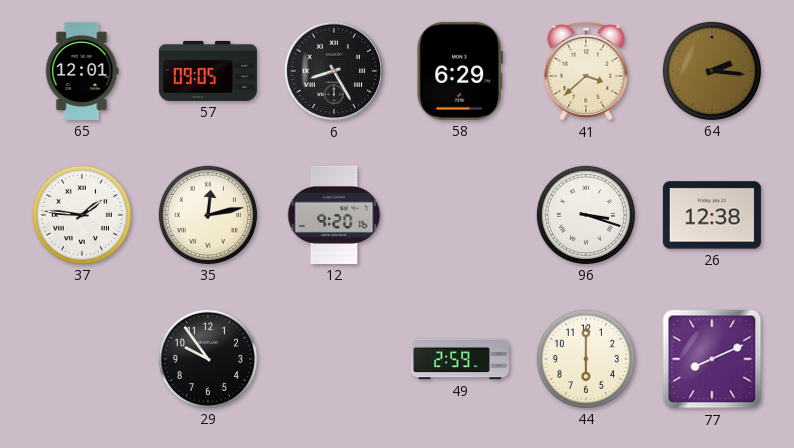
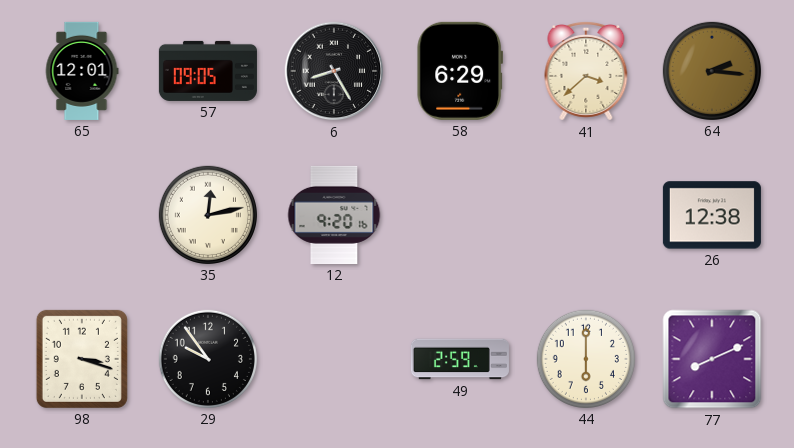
37: 1:46 -> none
96: 3:18 -> none
98: none -> 3:18
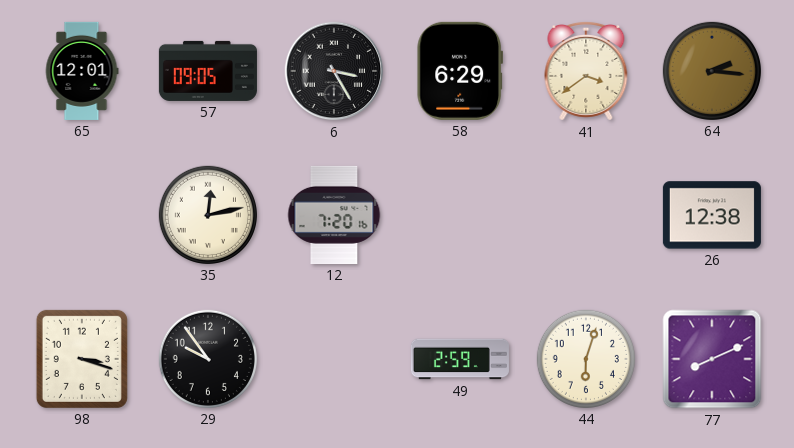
6: 8:25 -> 3:25
41: 3:38 -> 3:39
12: 9:20 -> 7:20
44: 6:00 -> 6:03
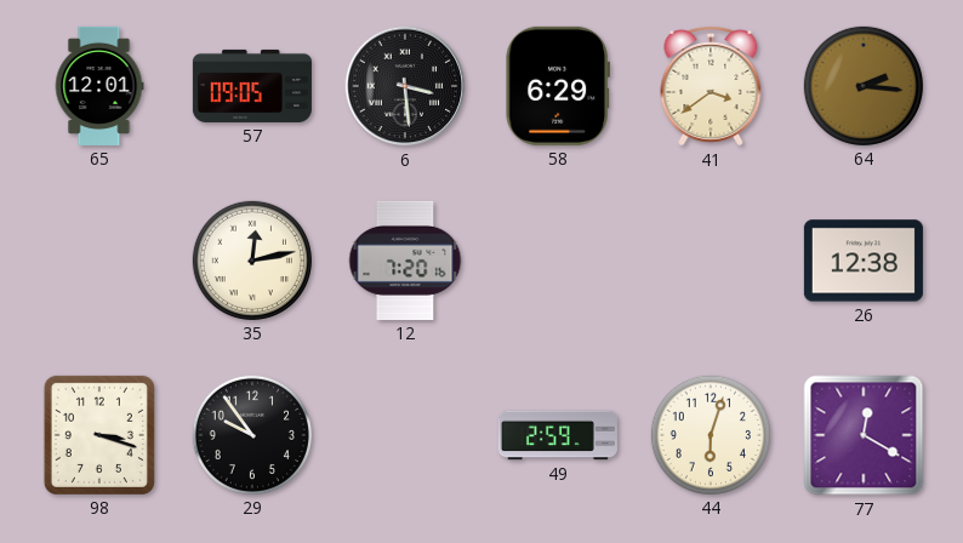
6: 3:25 -> 3:29
77: 8:11 -> 12:20
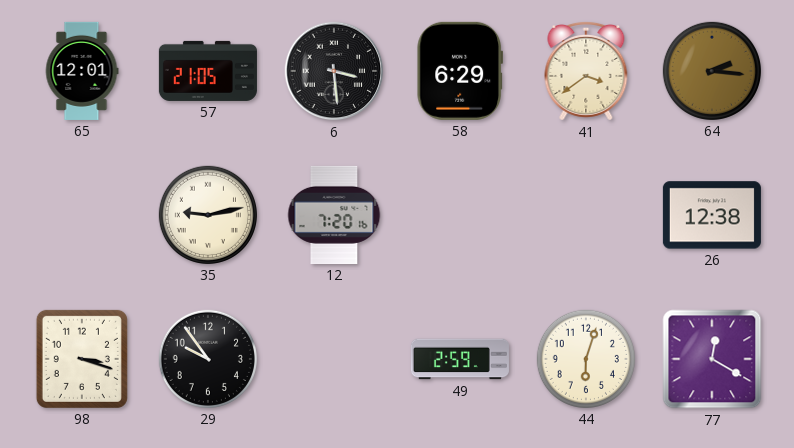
57: 09:05 -> 21:05
35: 12:13 -> 9:13
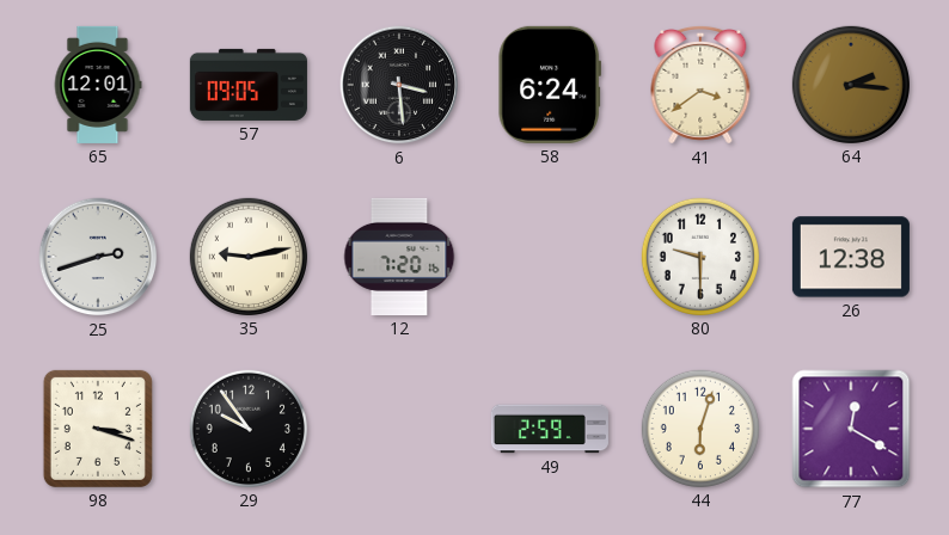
57: 21:05 -> 09:05
58: 6:29 -> 6:24
25: none -> 2:42
80: none -> 9:30
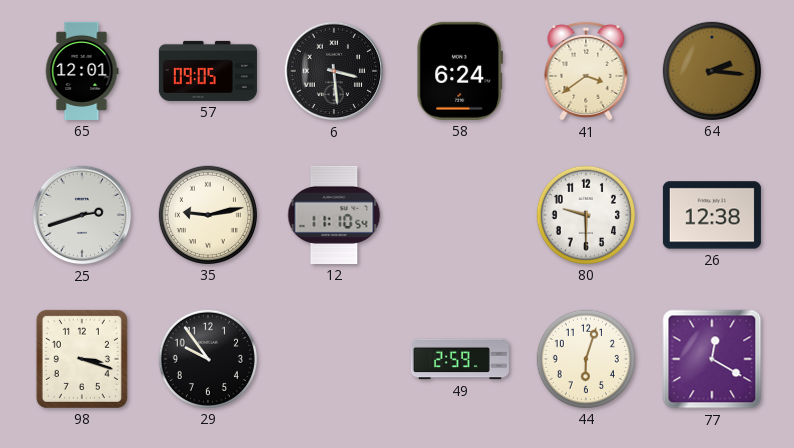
12: 7:20 -> 11:10
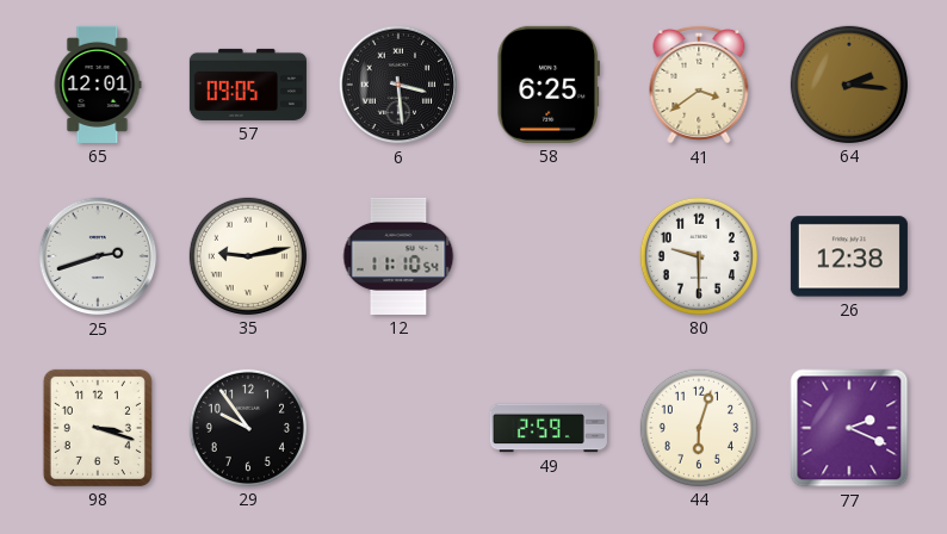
58: 6:24 -> 6:25
77: 12:20 -> 2:19
